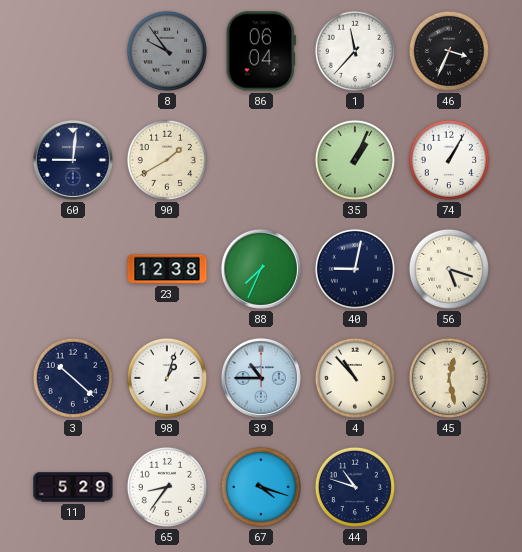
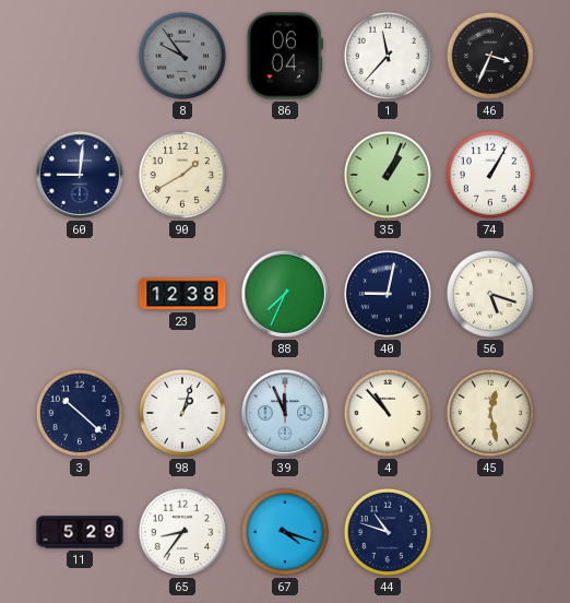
39: 10:45 -> 11:56
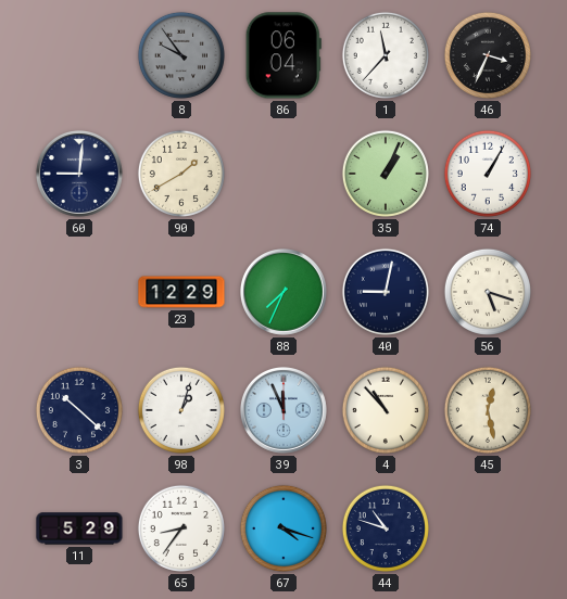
23: 12:38 -> 12:29
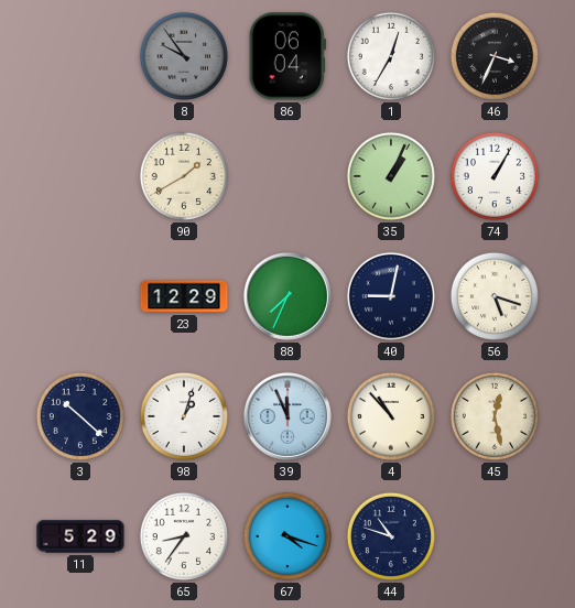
1: 11:37 -> 12:35
60: 9:01 -> none
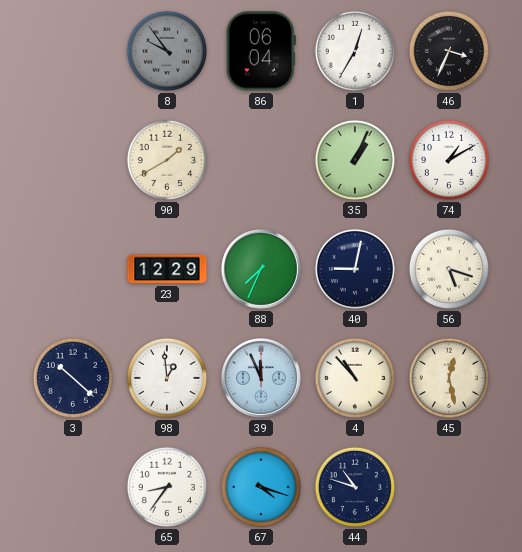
74: 1:05 -> 1:10
98: 1:03 -> 12:59
11: 5:29 -> none
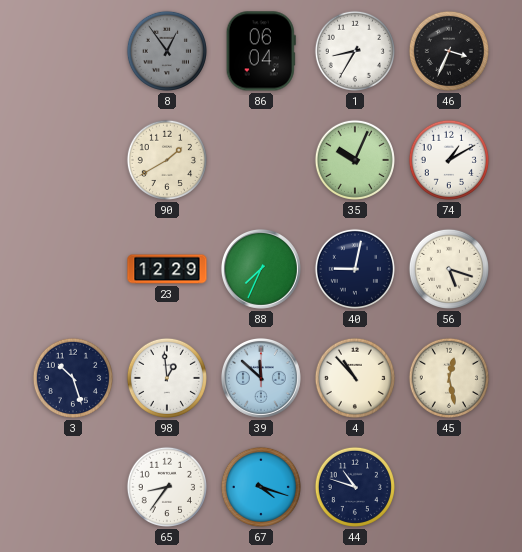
8: 9:54 -> 12:54
1: 12:35 -> 8:35
35: 1:04 -> 10:04
3: 10:22 -> 10:27
39: 11:56 -> 11:52
